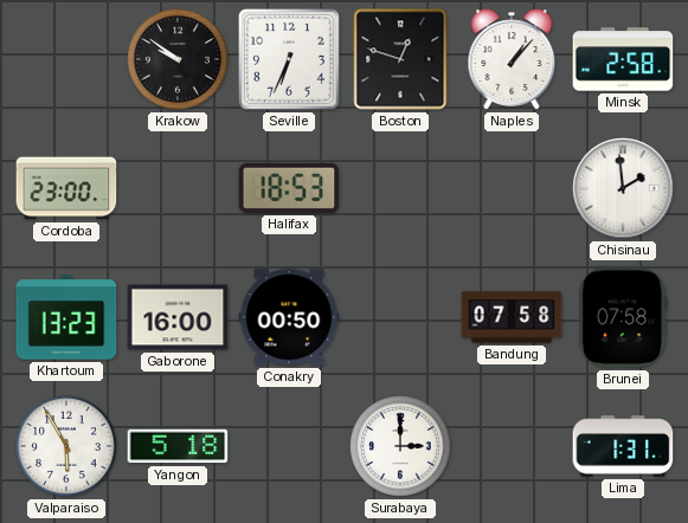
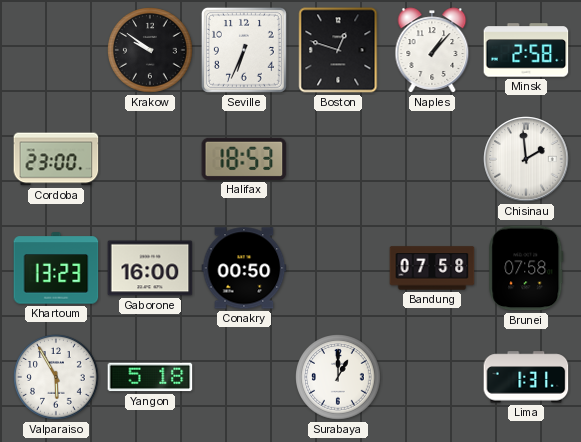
Surabaya: 3:00 -> 1:00
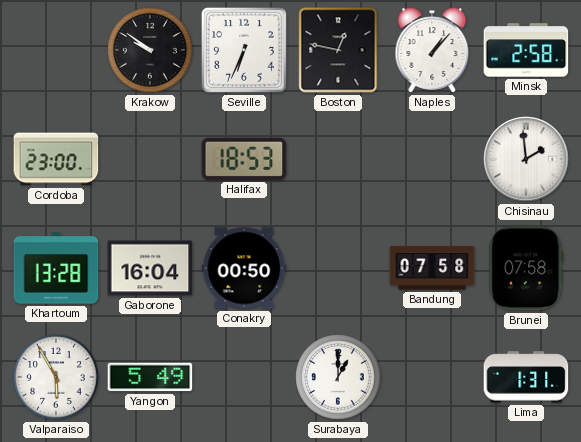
Boston: 12:48 -> 12:47
Khartoum: 13:23 -> 13:28
Gaborone: 16:00 -> 16:04
Yangon: 5:18 -> 5:49
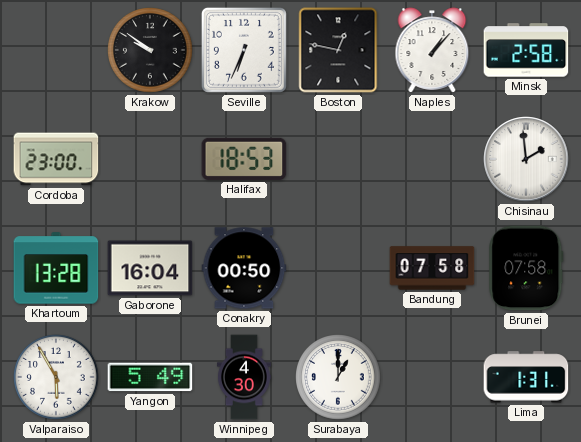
Winnipeg: none -> 4:30
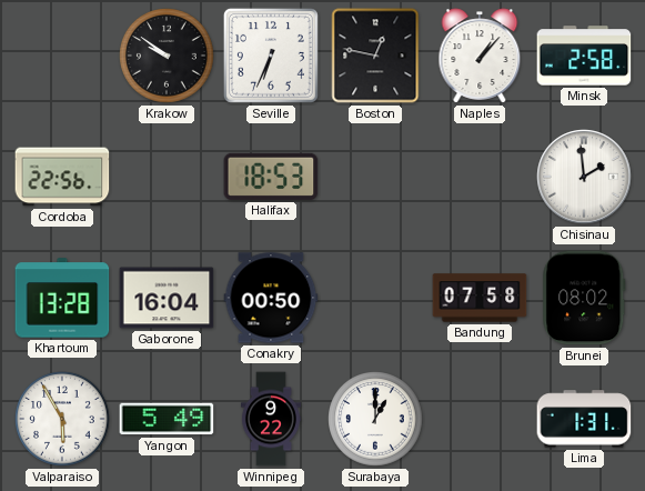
Cordoba: 23:00 -> 22:56
Brunei: 07:58 -> 08:02
Winnipeg: 4:30 -> 9:22
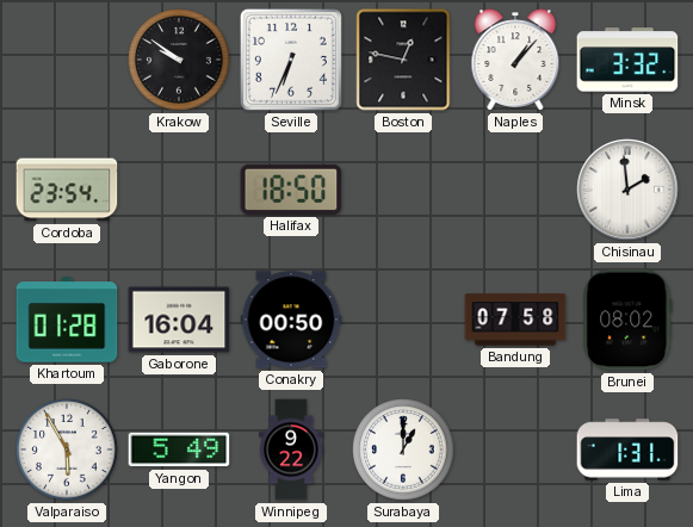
Minsk: 2:58 -> 3:32
Cordoba: 22:56 -> 23:54
Halifax: 18:53 -> 18:50
Khartoum: 13:28 -> 01:28
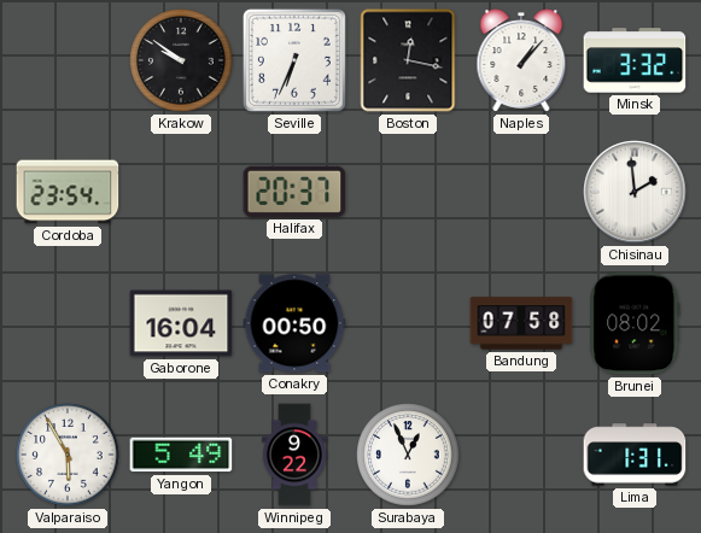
Boston: 12:47 -> 12:17
Halifax: 18:50 -> 20:37
Khartoum: 01:28 -> none
Surabaya: 1:00 -> 12:56
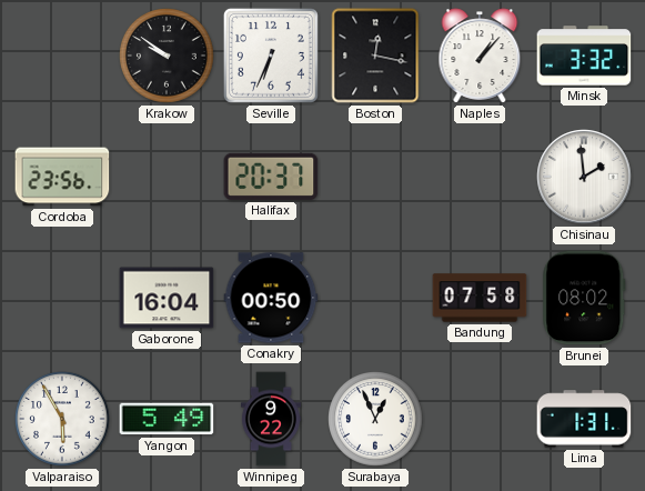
Cordoba: 23:54 -> 23:56
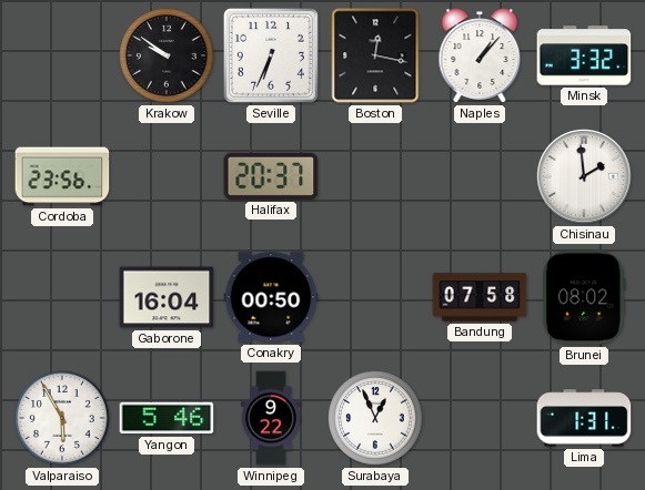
Yangon: 5:49 -> 5:46
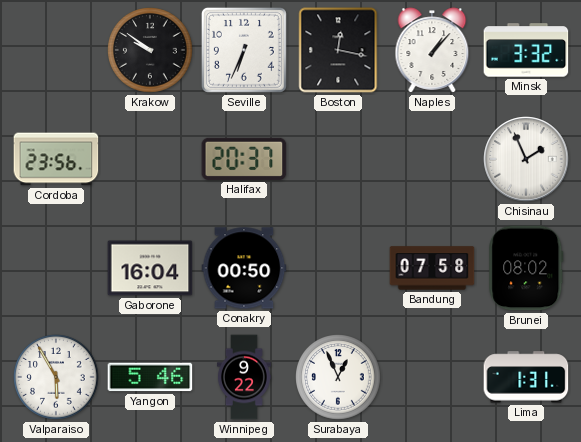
Chisinau: 1:59 -> 1:56
